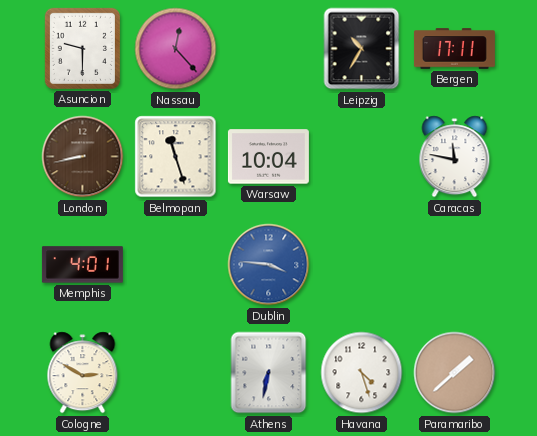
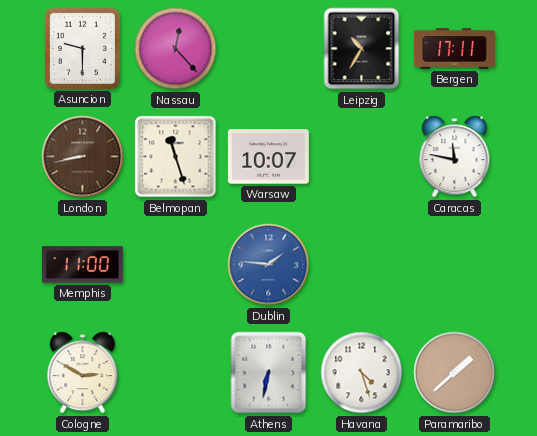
Warsaw: 10:04 -> 10:07
Memphis: 4:01 -> 11:00
Dublin: 3:46 -> 1:46
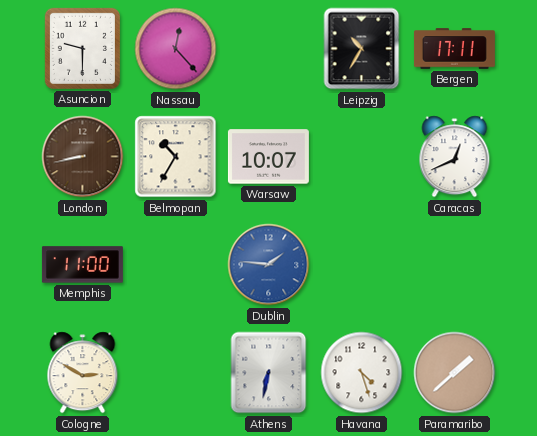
Belmopan: 11:27 -> 10:35
Caracas: 11:47 -> 12:41
